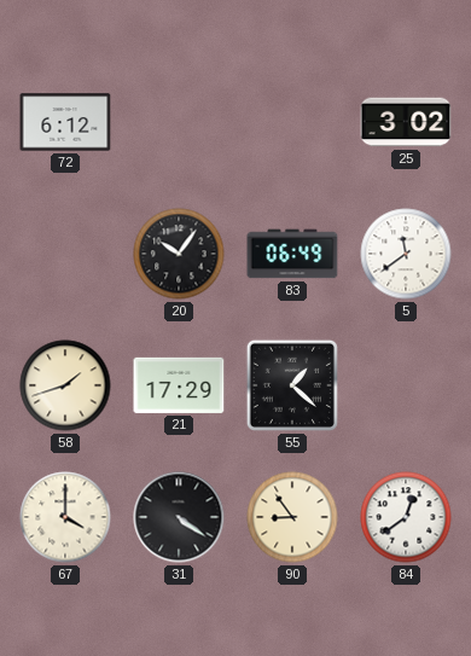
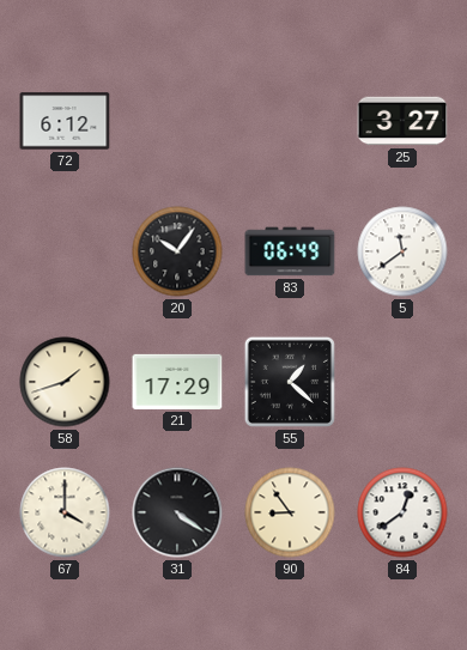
25: 3:02 -> 3:27
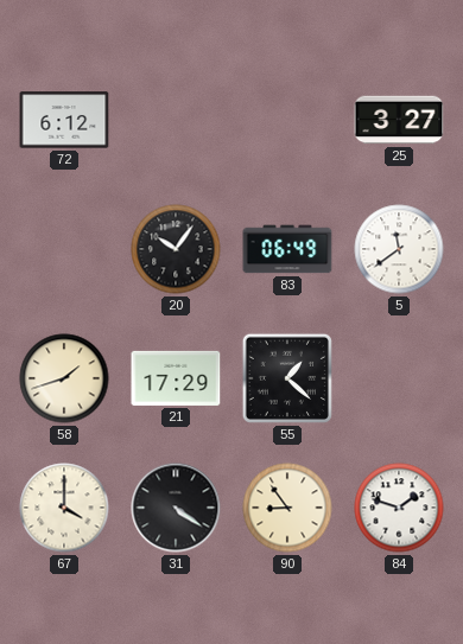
84: 12:39 -> 1:48
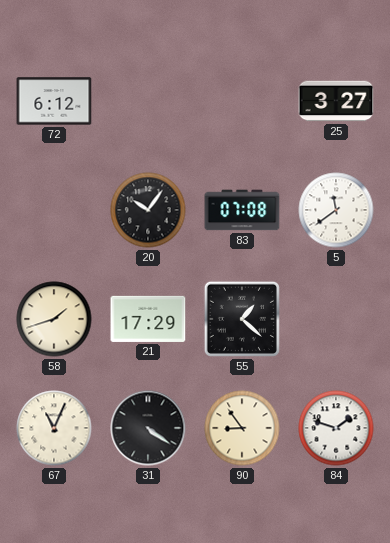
83: 06:49 -> 07:08
67: 4:00 -> 11:04
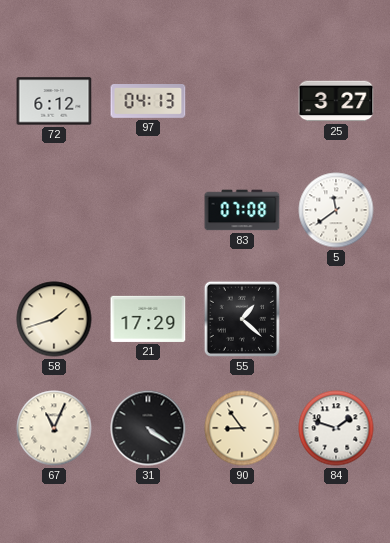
97: none -> 04:13
20: 10:06 -> none
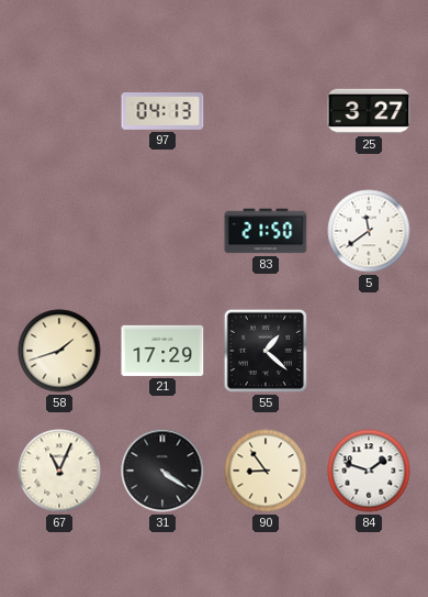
72: 6:12 -> none
83: 07:08 -> 21:50
